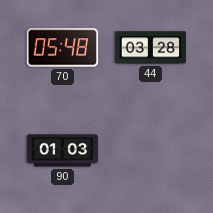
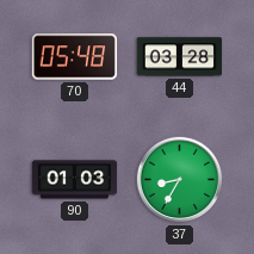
37: none -> 8:35
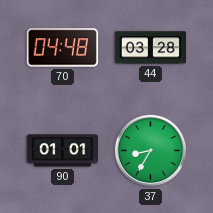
70: 05:48 -> 04:48
90: 01:03 -> 01:01
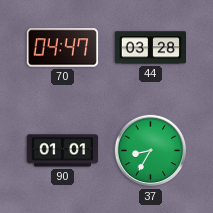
70: 04:48 -> 04:47
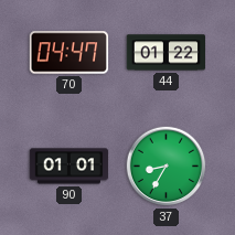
44: 03:28 -> 01:22
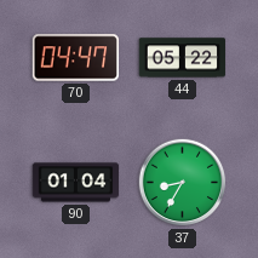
44: 01:22 -> 05:22
90: 01:01 -> 01:04
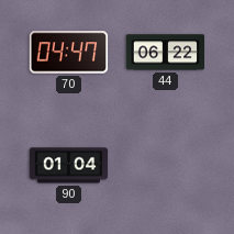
44: 05:22 -> 06:22
37: 8:35 -> none
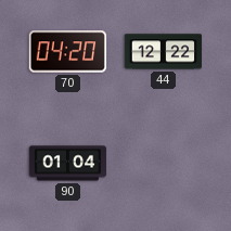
70: 04:47 -> 04:20
44: 06:22 -> 12:22
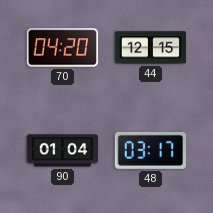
44: 12:22 -> 12:15
48: none -> 03:17
